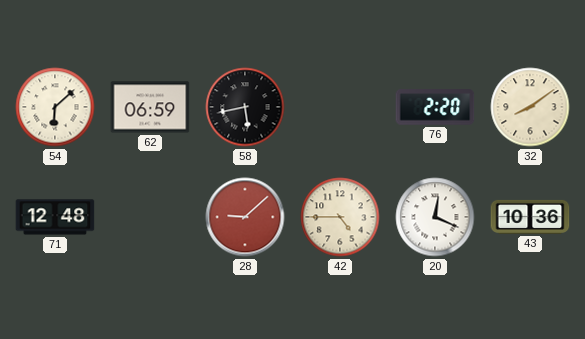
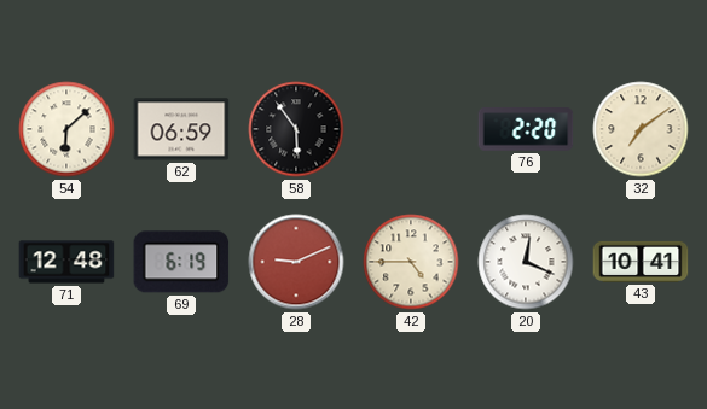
58: 5:43 -> 5:54
32: 8:09 -> 7:09
69: none -> 6:19
28: 9:08 -> 9:11
43: 10:36 -> 10:41
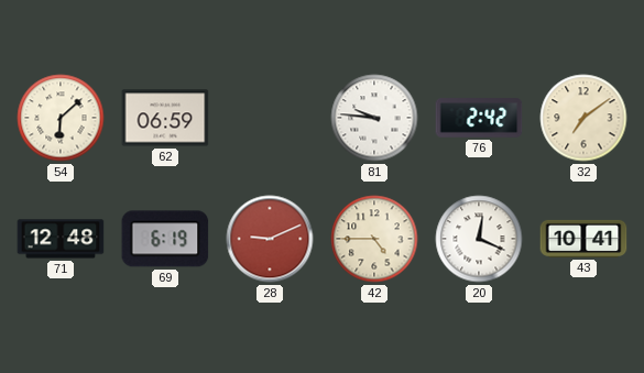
58: 5:54 -> none
81: none -> 9:46
76: 2:20 -> 2:42
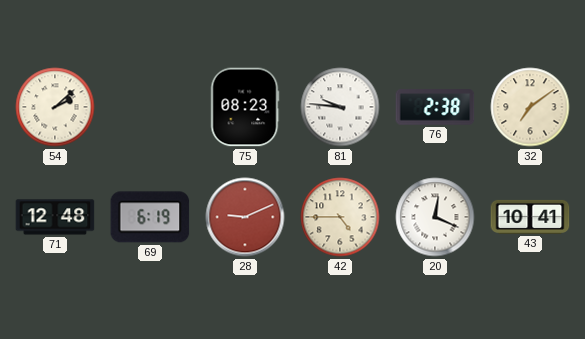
54: 6:08 -> 2:08
62: 06:59 -> none
75: none -> 08:23
76: 2:42 -> 2:38
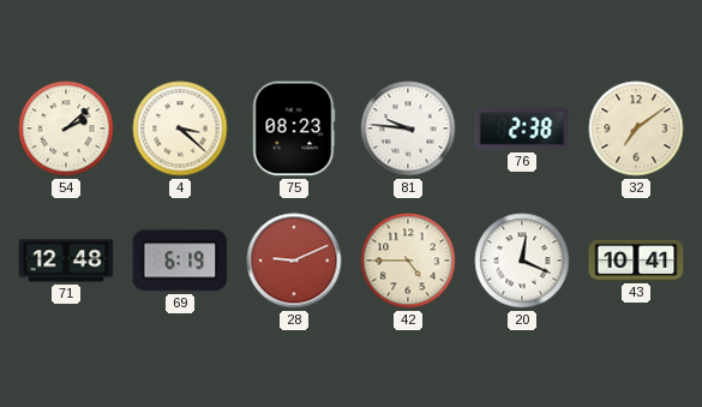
4: none -> 3:22
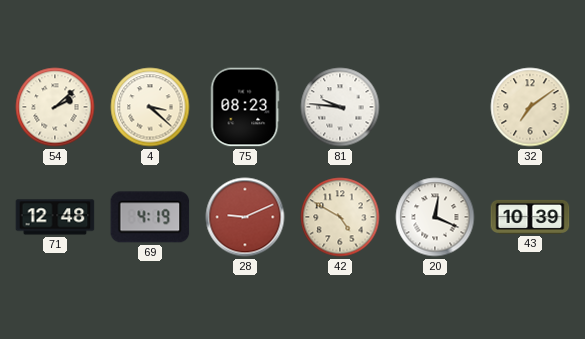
76: 2:38 -> none
69: 6:19 -> 4:19
42: 4:45 -> 4:50
43: 10:41 -> 10:39
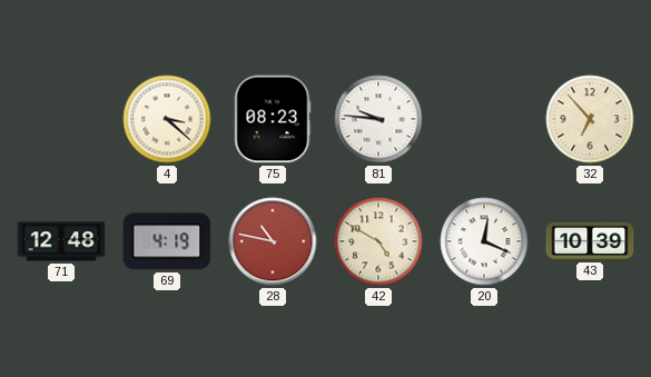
54: 2:08 -> none
32: 7:09 -> 6:53
28: 9:11 -> 10:47
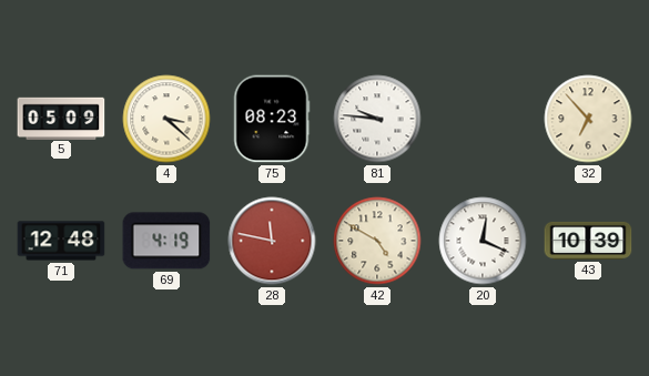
5: none -> 05:09
28: 10:47 -> 11:47
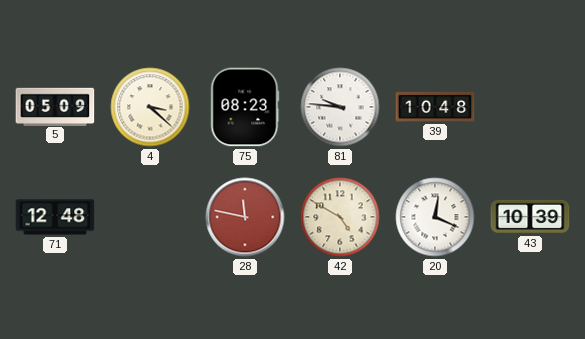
39: none -> 10:48
32: 6:53 -> none
69: 4:19 -> none
